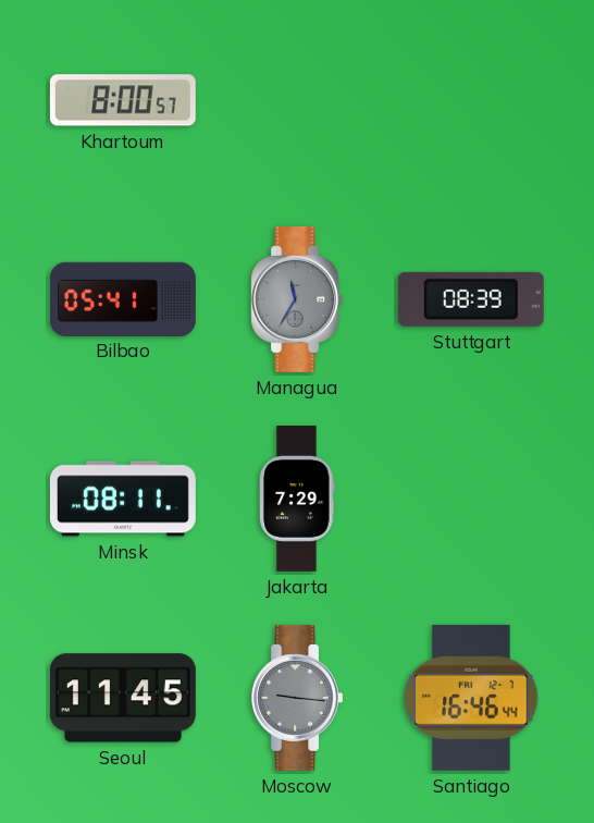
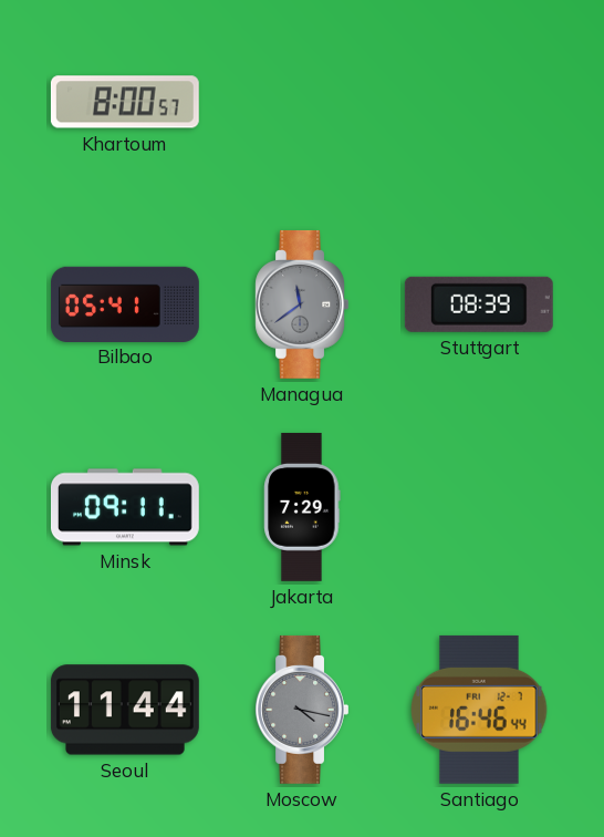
Managua: 11:35 -> 11:39
Minsk: 08:11 -> 09:11
Seoul: 11:45 -> 11:44
Moscow: 9:16 -> 4:17
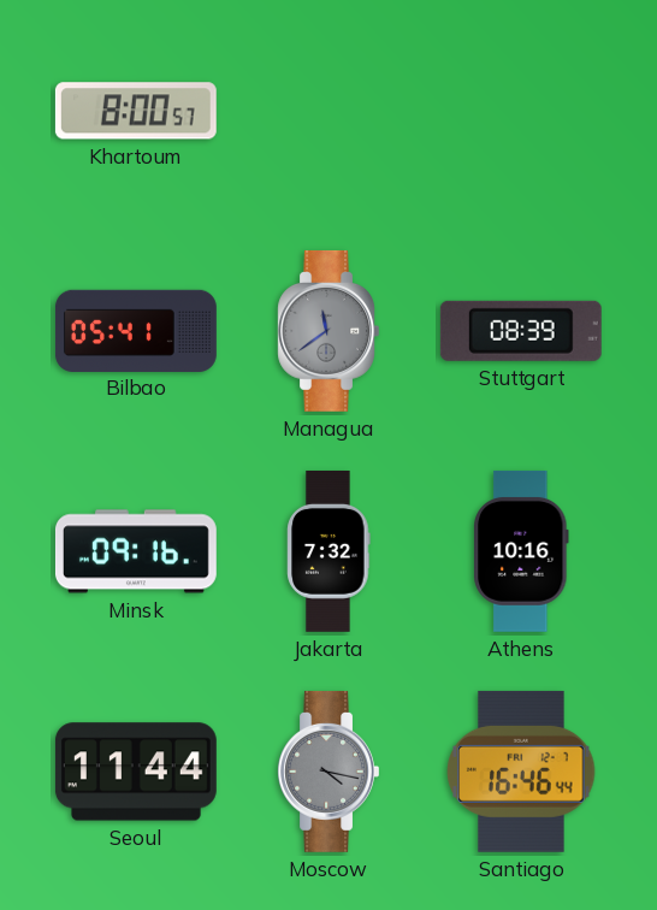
Minsk: 09:11 -> 09:16
Jakarta: 7:29 -> 7:32
Athens: none -> 10:16
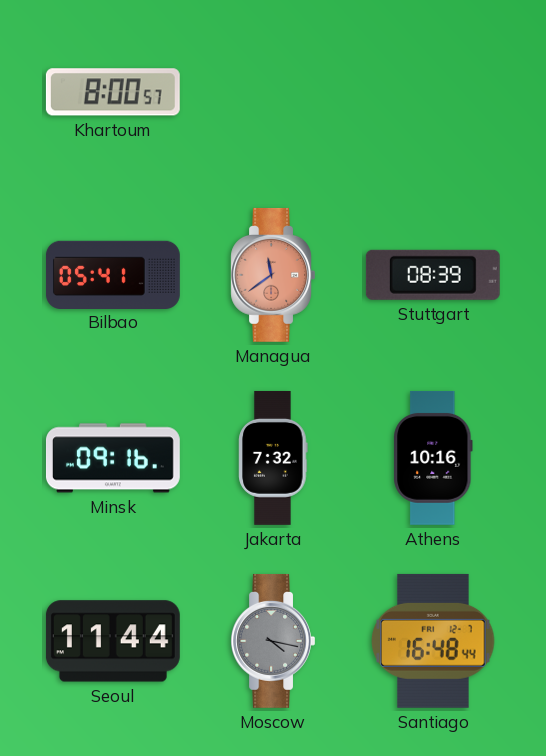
Managua dial: grey -> salmon
Santiago: 16:46 -> 16:48
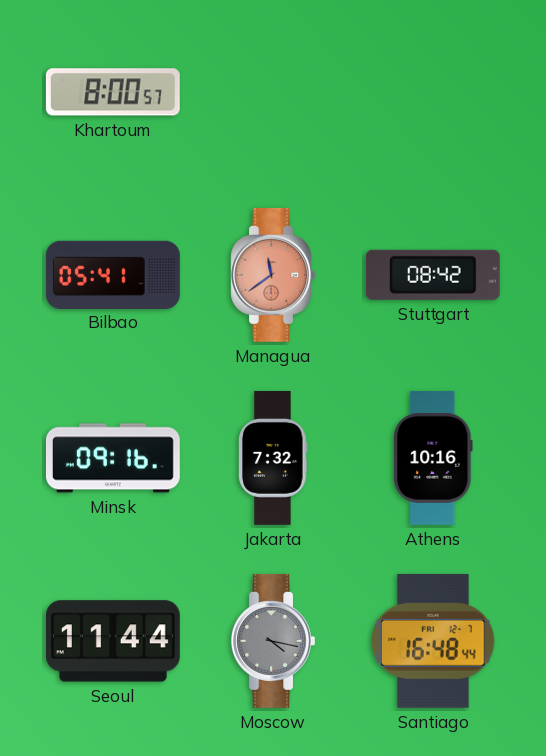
Stuttgart: 08:39 -> 08:42
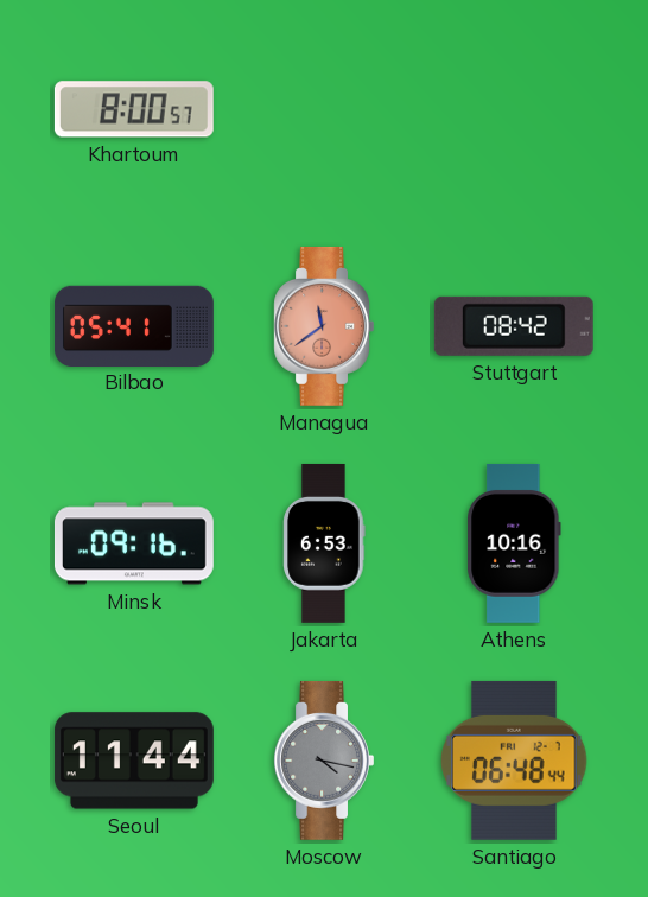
Jakarta: 7:32 -> 6:53
Santiago: 16:48 -> 06:48
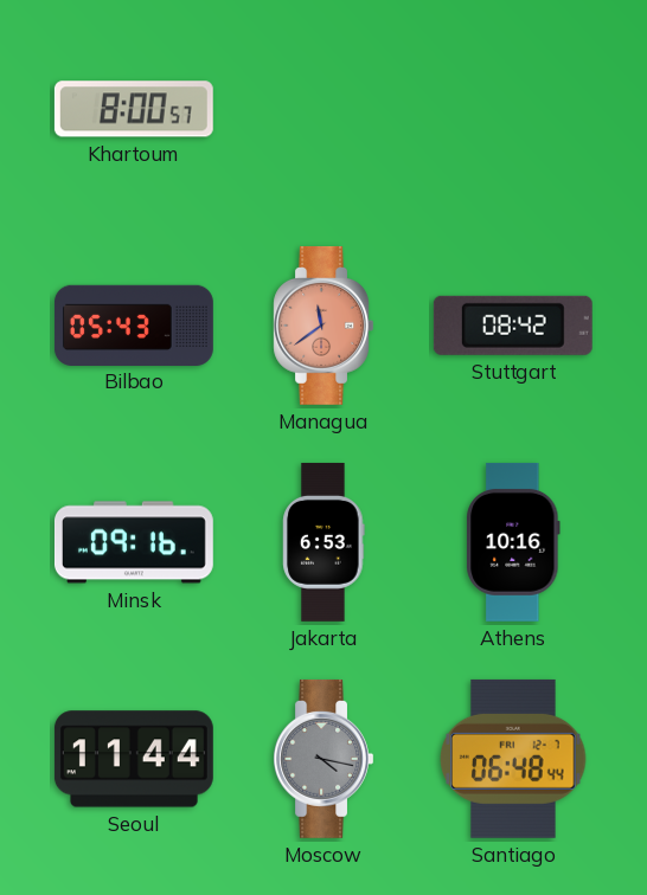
Bilbao: 05:41 -> 05:43
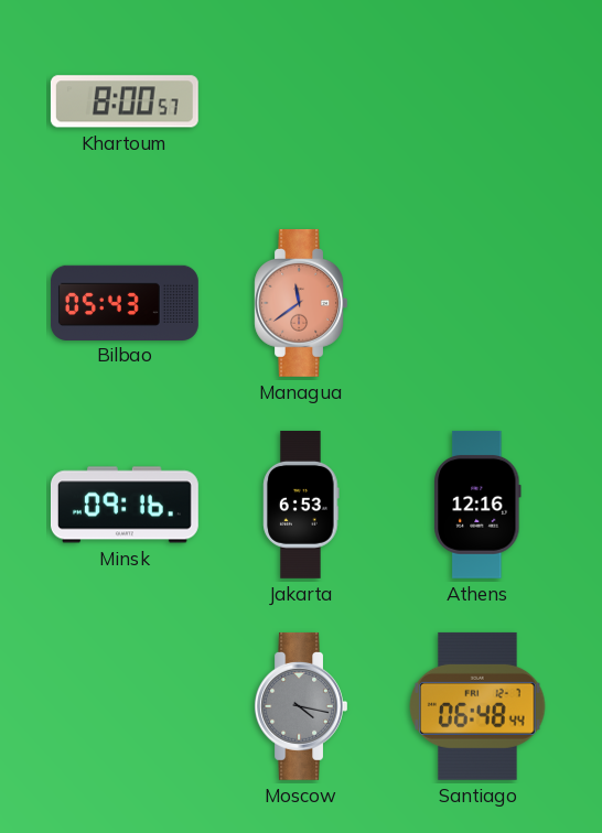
Stuttgart: 08:42 -> none
Athens: 10:16 -> 12:16
Seoul: 11:44 -> none
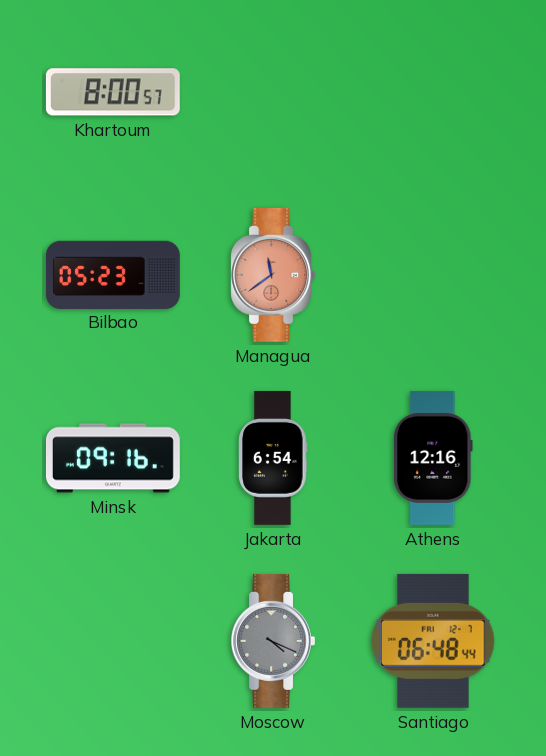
Bilbao: 05:43 -> 05:23
Jakarta: 6:53 -> 6:54
Moscow: 4:17 -> 4:19
